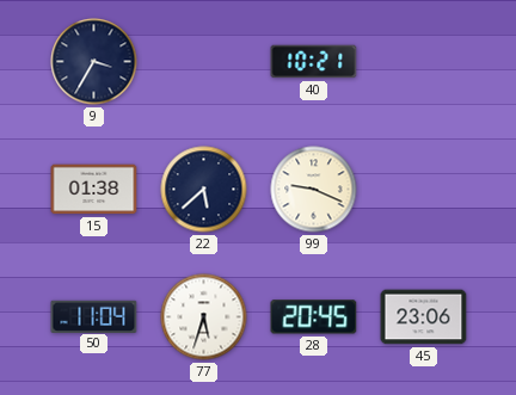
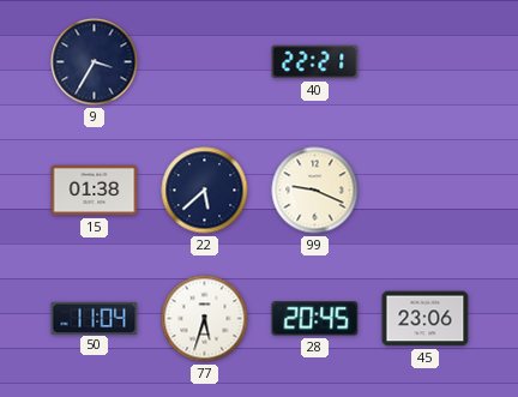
40: 10:21 -> 22:21
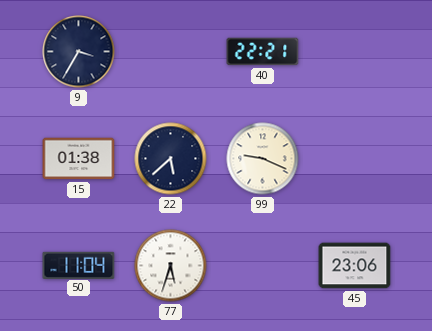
28: 20:45 -> none
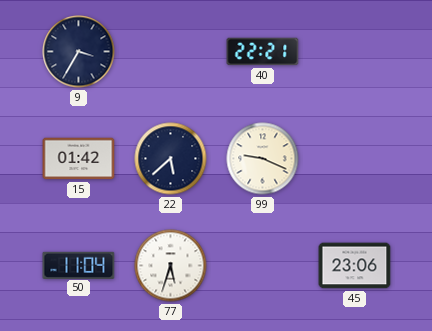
15: 01:38 -> 01:42
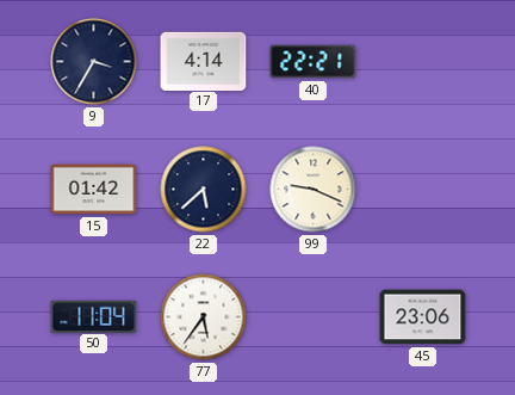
17: none -> 4:14
77: 5:33 -> 5:36
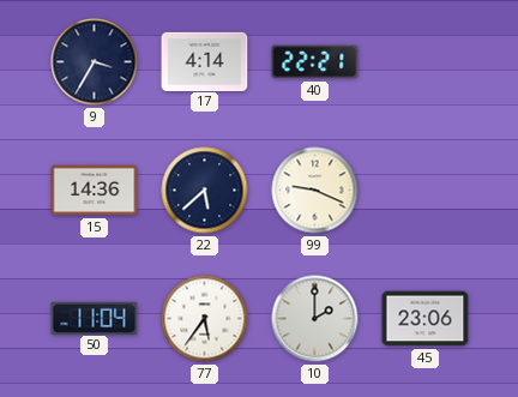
15: 01:42 -> 14:36
10: none -> 2:00
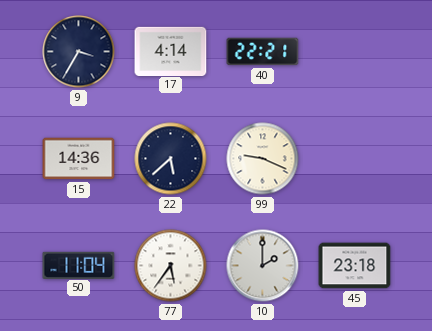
45: 23:06 -> 23:18
